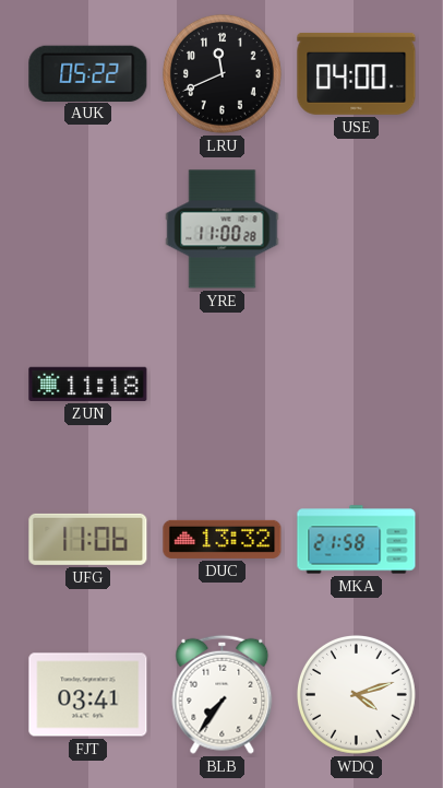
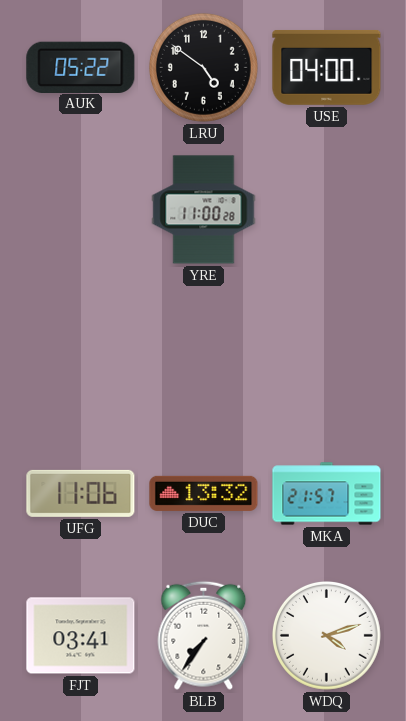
LRU: 11:41 -> 4:51
ZUN: 11:18 -> none
MKA: 21:58 -> 21:57
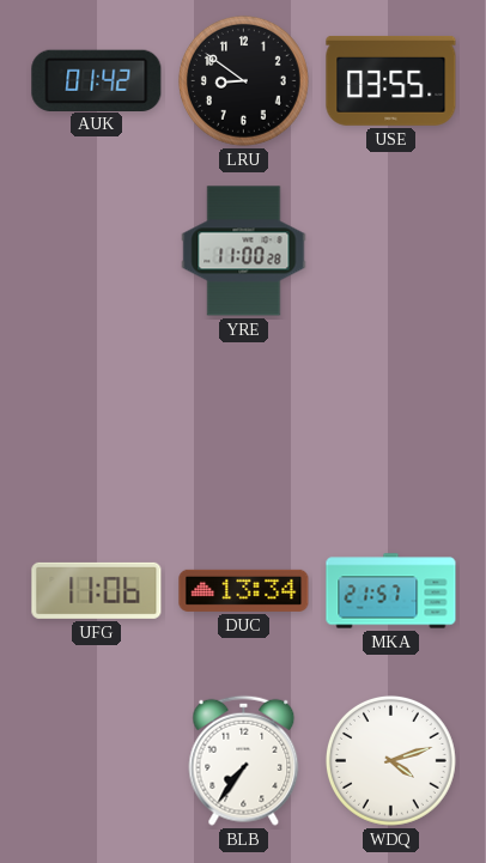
AUK: 05:22 -> 01:42
LRU: 4:51 -> 8:51
USE: 04:00 -> 03:55
DUC: 13:32 -> 13:34
FJT: 03:41 -> none
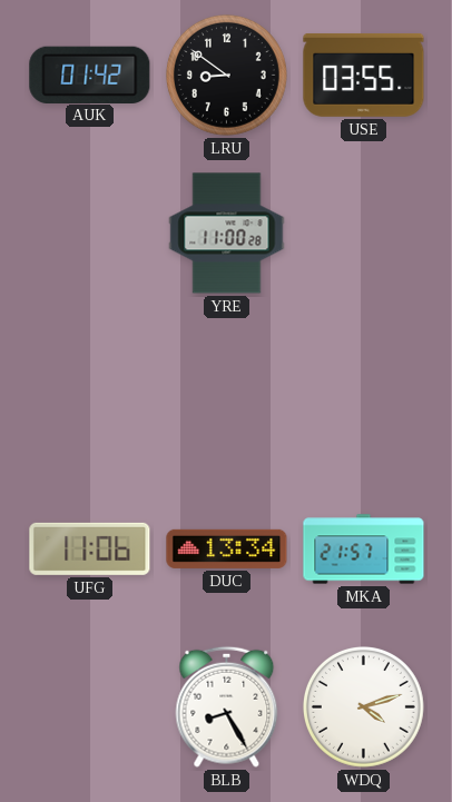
BLB: 7:36 -> 8:25
